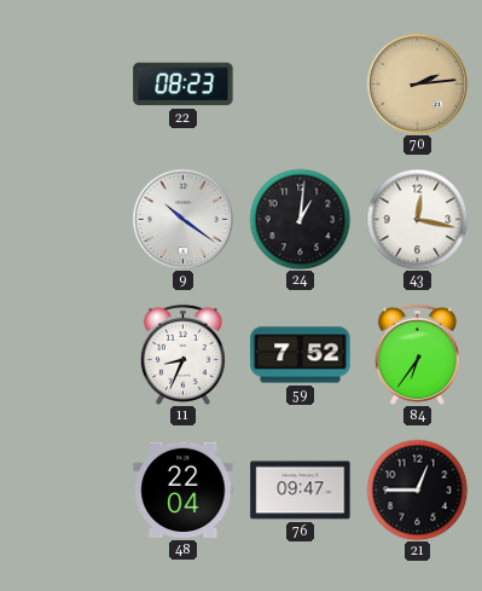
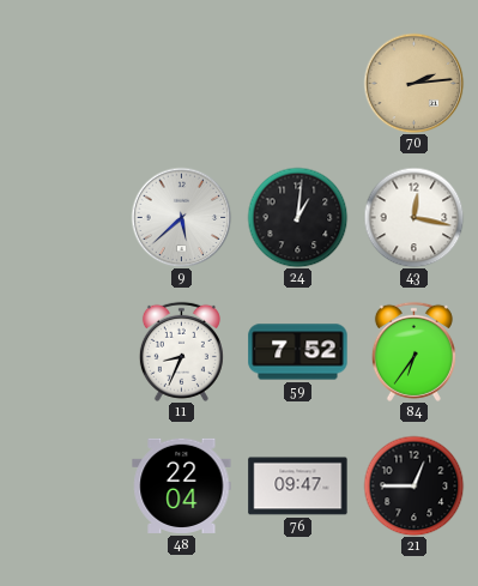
22: 08:23 -> none
9: 10:21 -> 5:38
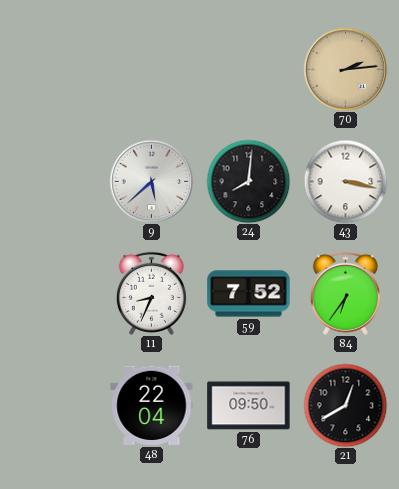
24: 1:01 -> 8:01
43: 12:17 -> 3:17
76: 09:47 -> 09:50
21: 12:45 -> 12:40
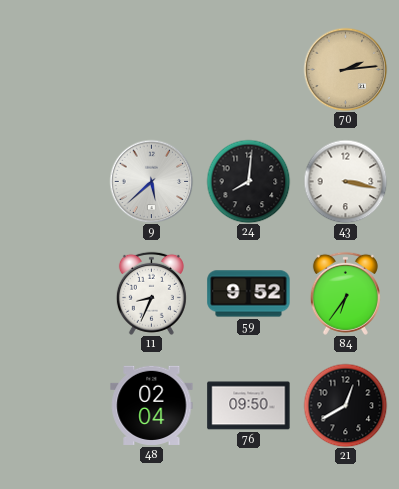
59: 7:52 -> 9:52
48: 22:04 -> 02:04
